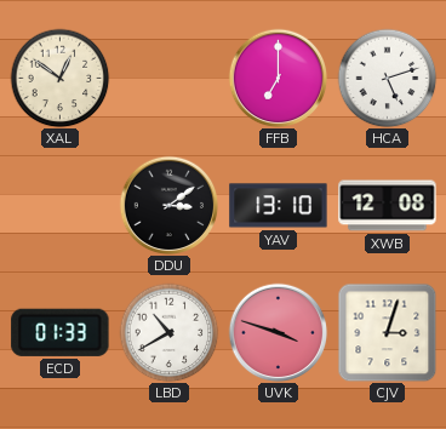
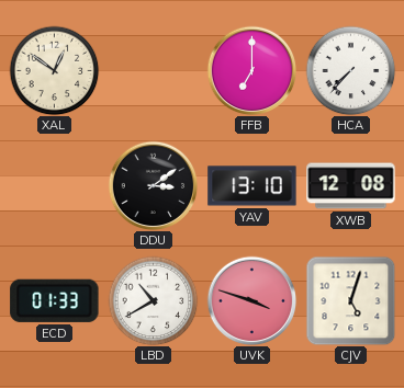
HCA: 5:12 -> 7:37
CJV: 3:03 -> 5:03
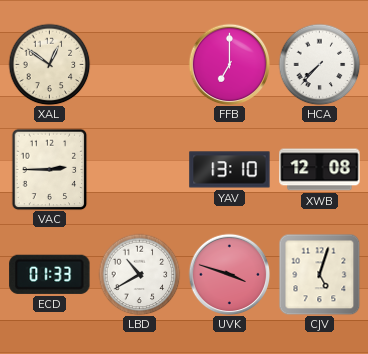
VAC: none -> 2:45
DDU: 3:09 -> none
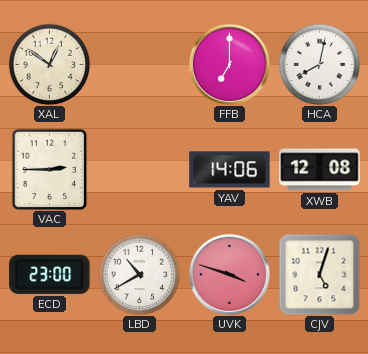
HCA: 7:37 -> 8:02
YAV: 13:10 -> 14:06
ECD: 01:33 -> 23:00
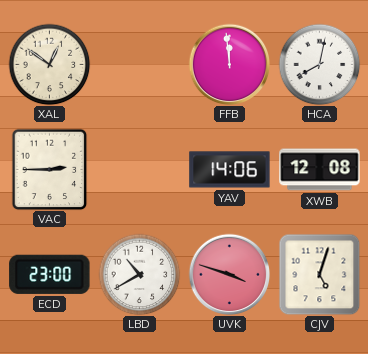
FFB: 7:00 -> 11:59
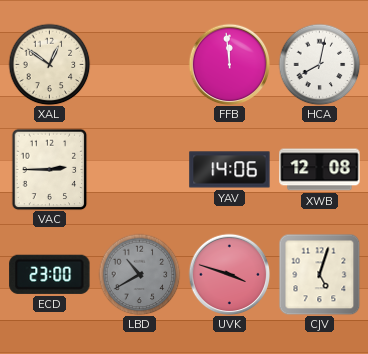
LBD dial: white -> grey
